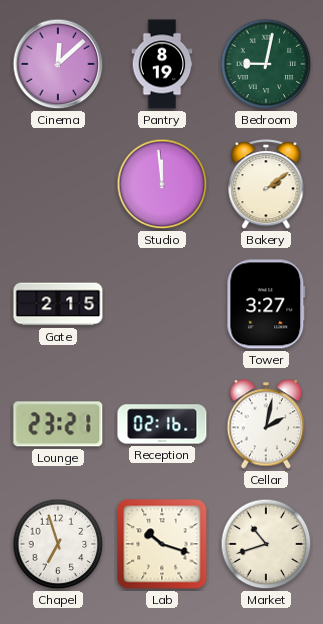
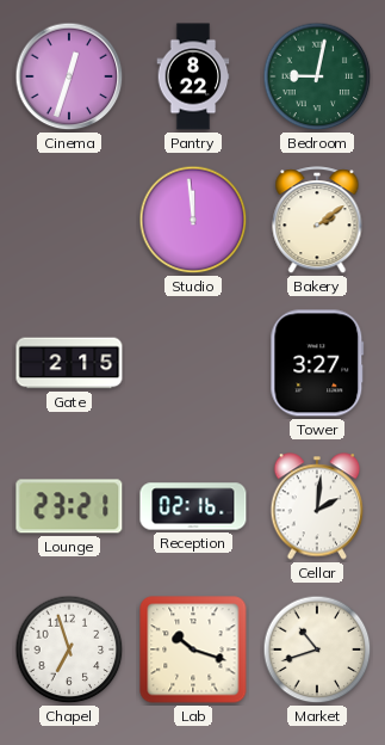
Cinema: 12:08 -> 12:33
Pantry: 8:19 -> 8:22
Cellar: 2:02 -> 2:01
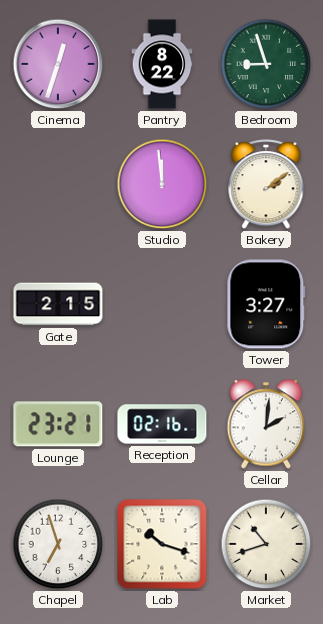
Bedroom: 9:02 -> 8:57
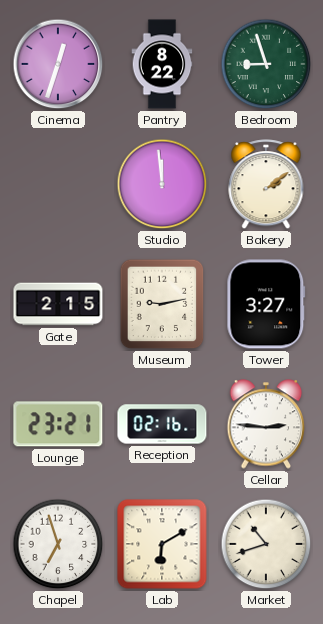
Museum: none -> 9:13
Cellar: 2:01 -> 2:46
Lab: 10:18 -> 6:10
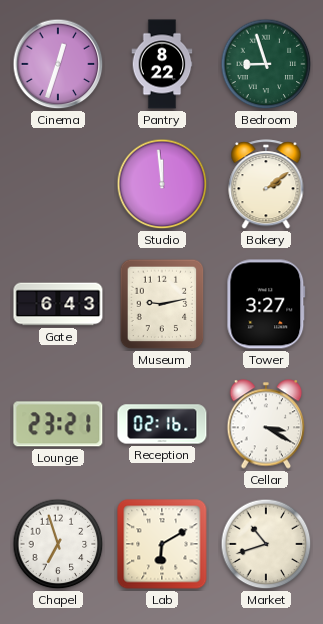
Gate: 2:15 -> 6:43
Cellar: 2:46 -> 3:20
